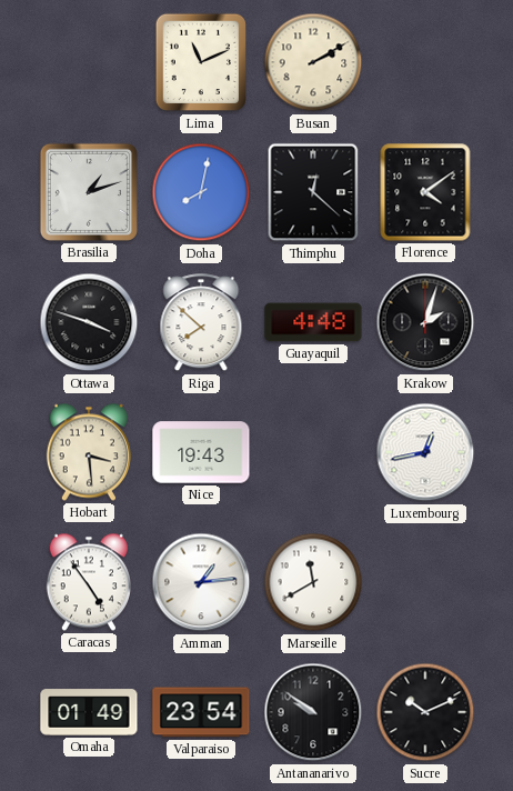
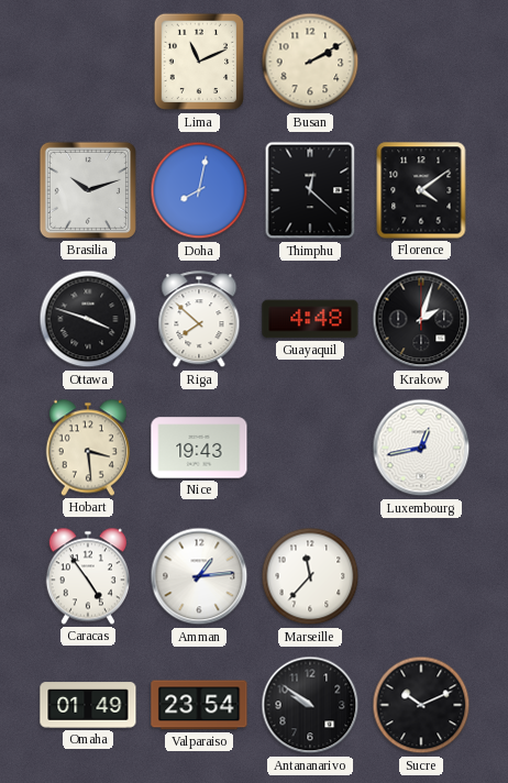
Brasilia: 1:12 -> 10:12
Marseille: 11:40 -> 11:37
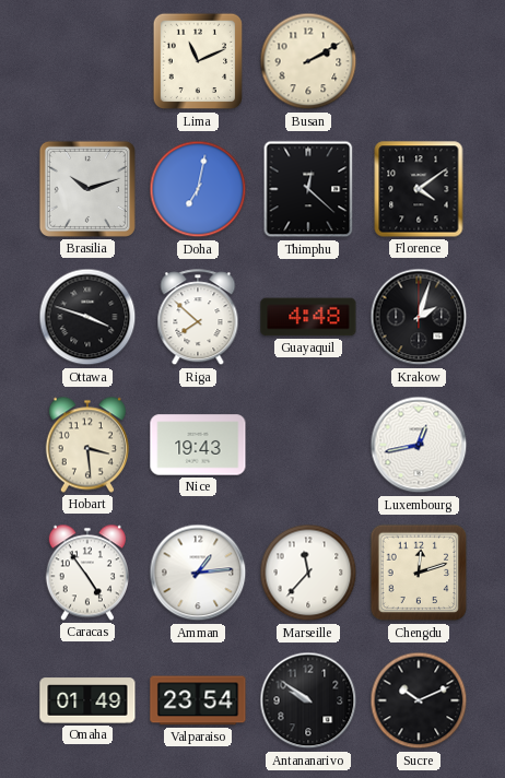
Doha: 8:02 -> 7:02
Chengdu: none -> 12:12
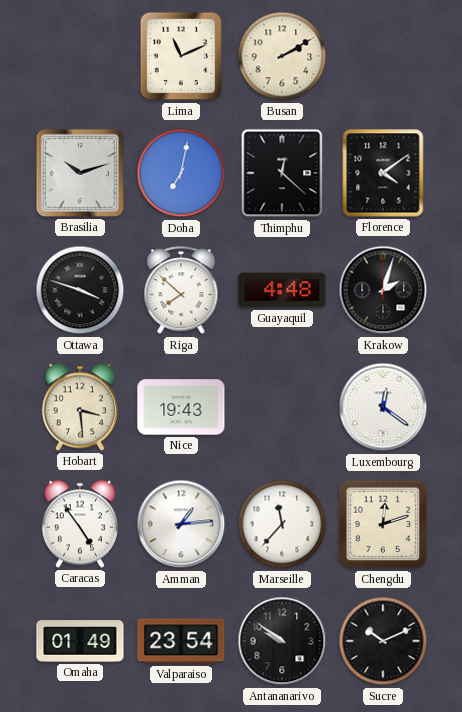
Luxembourg: 12:43 -> 12:21
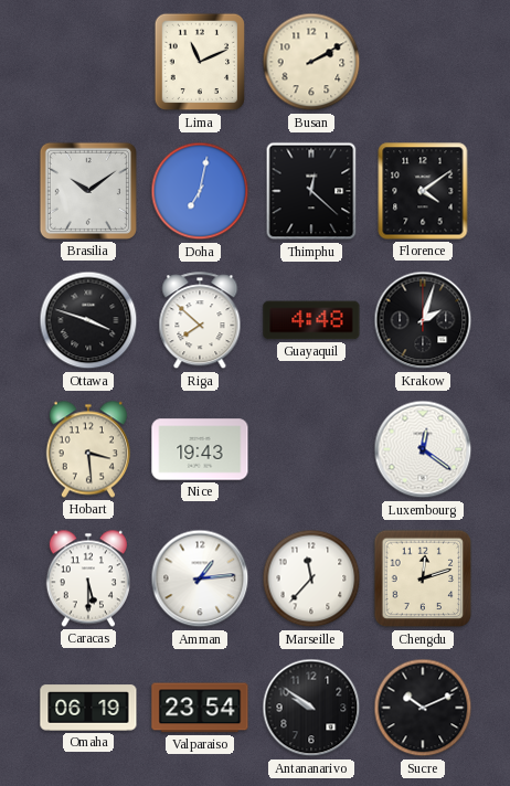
Brasilia: 10:12 -> 10:09
Caracas: 4:54 -> 5:30
Omaha: 01:49 -> 06:19
